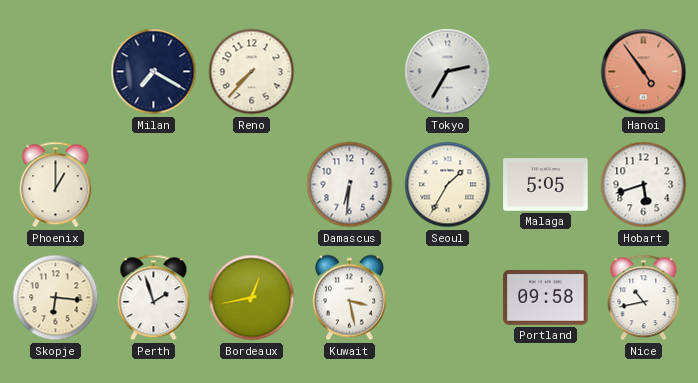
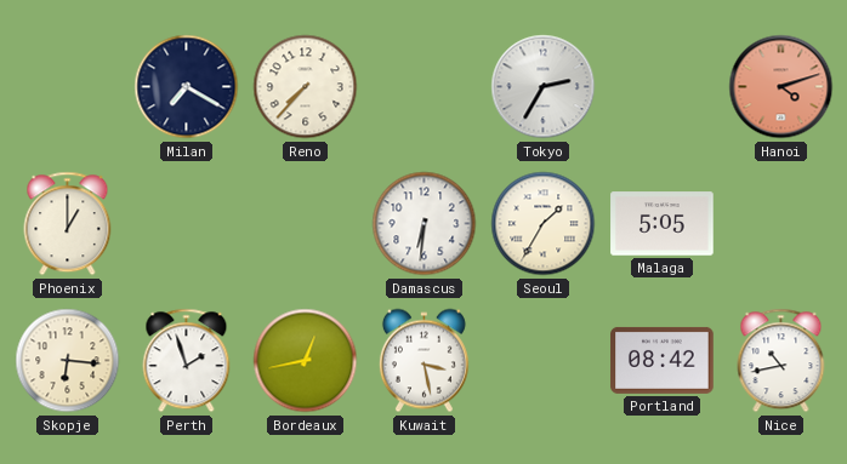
Hanoi: 4:54 -> 4:12
Hobart: 5:42 -> none
Portland: 09:58 -> 08:42
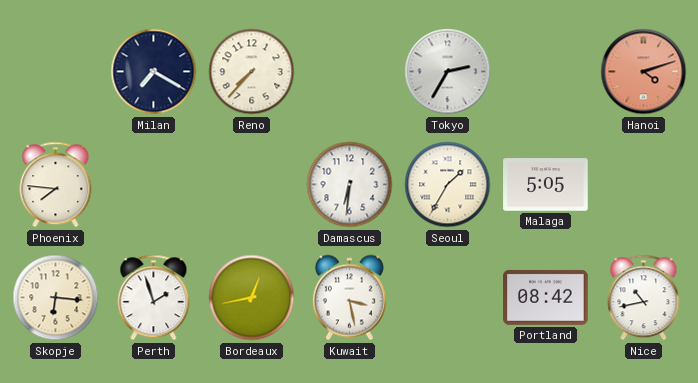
Phoenix: 1:00 -> 7:46
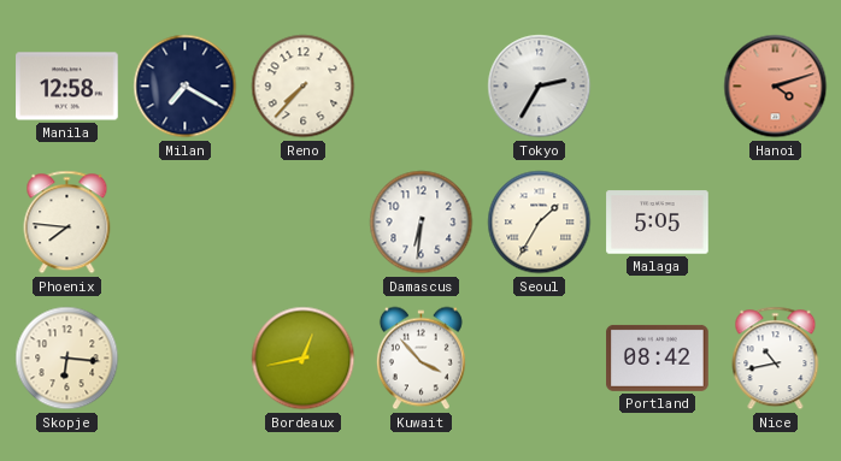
Manila: none -> 12:58
Perth: 1:57 -> none
Kuwait: 3:28 -> 3:53
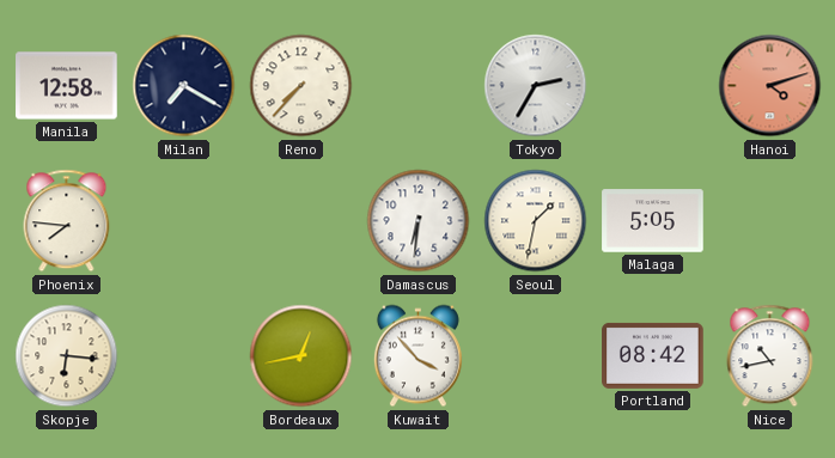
Seoul: 1:35 -> 1:32
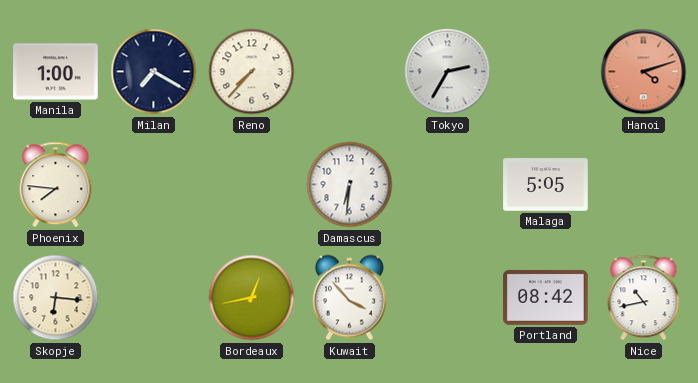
Manila: 12:58 -> 1:00
Seoul: 1:32 -> none
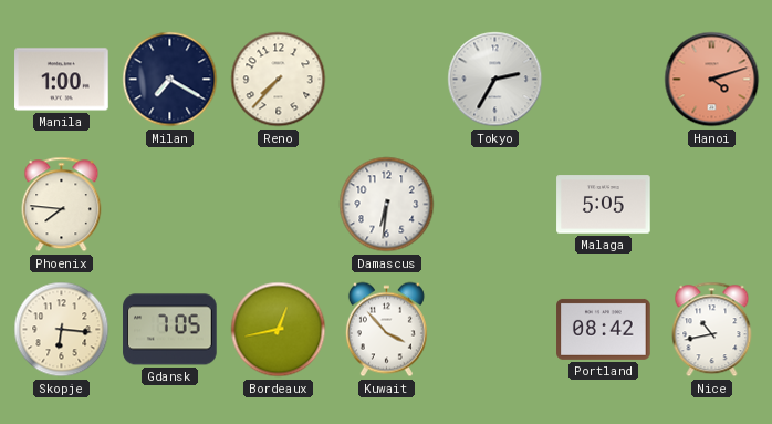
Gdansk: none -> 7:05
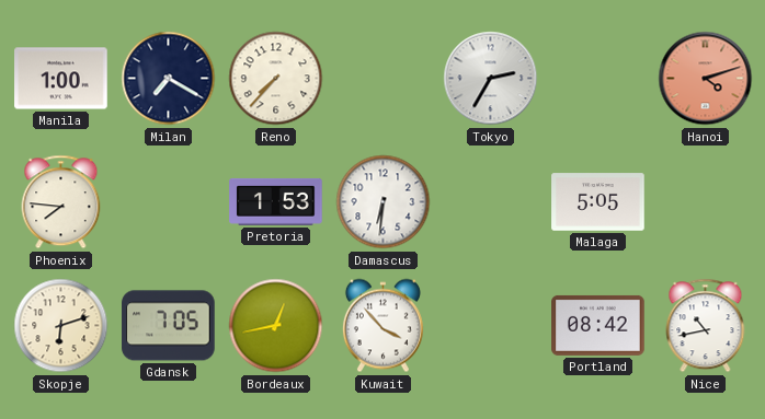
Pretoria: none -> 1:53
Skopje: 6:16 -> 6:12
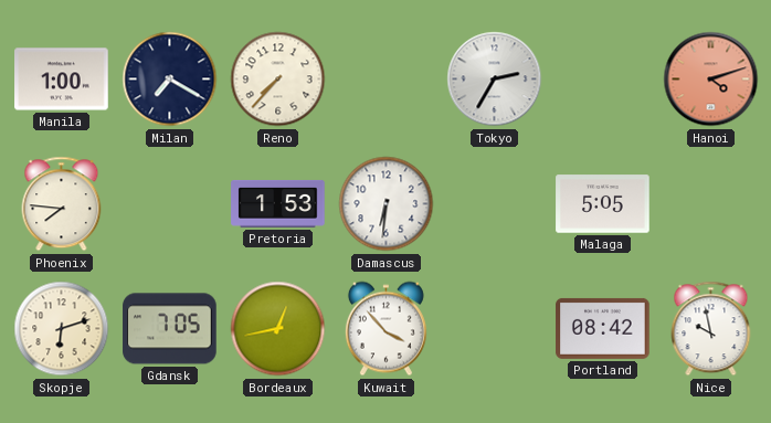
Nice: 10:43 -> 9:58
